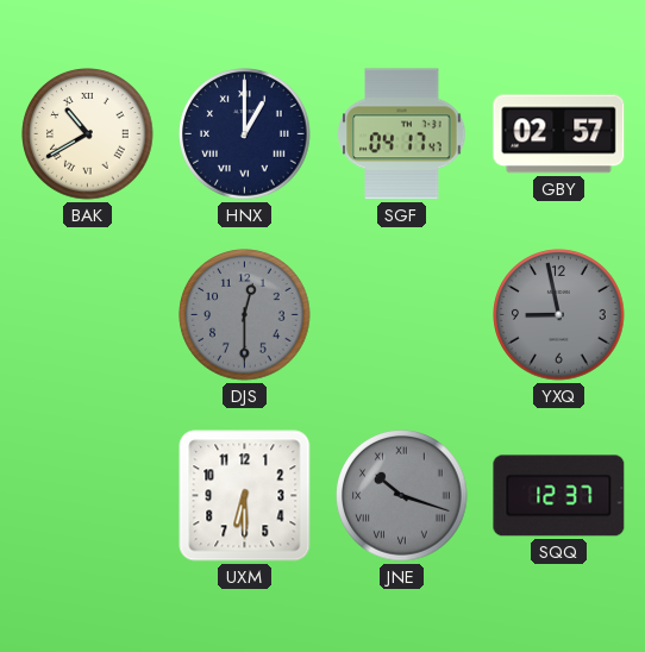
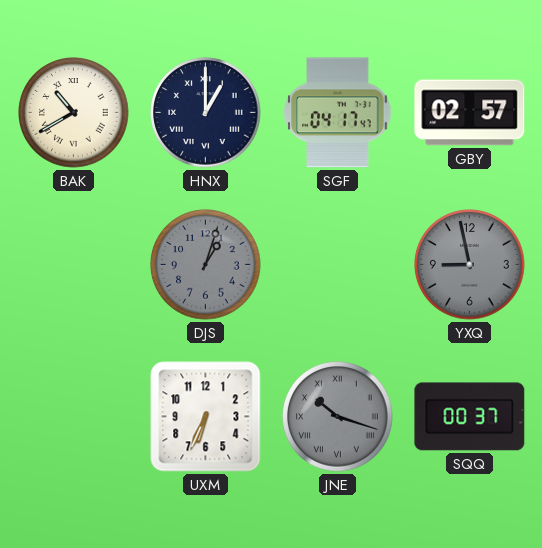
DJS: 12:30 -> 1:03
UXM: 6:30 -> 6:34
SQQ: 12:37 -> 00:37
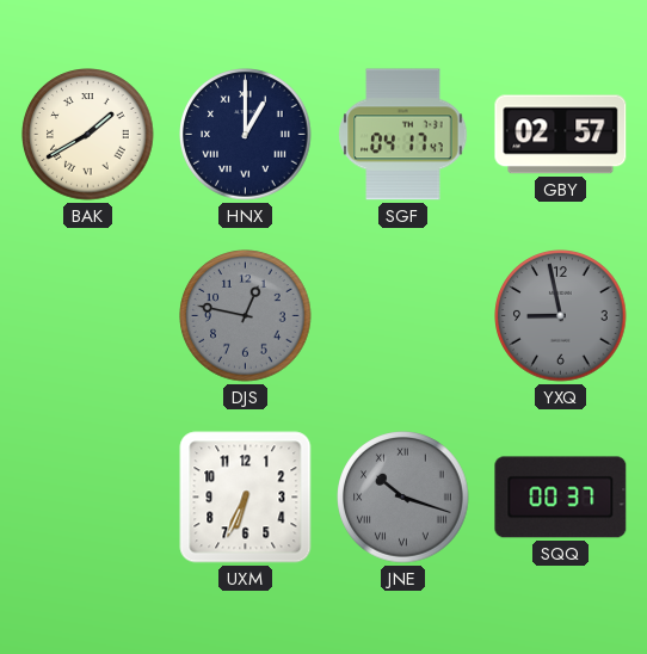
BAK: 10:40 -> 1:40
DJS: 1:03 -> 12:47
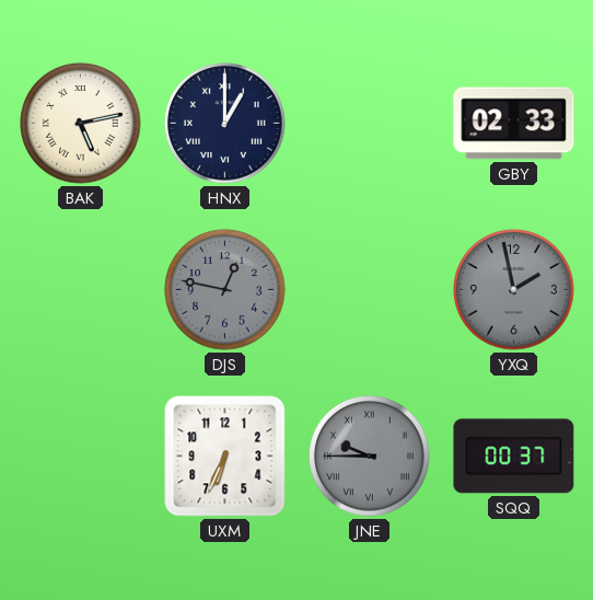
BAK: 1:40 -> 5:13
SGF: 04:17 -> none
GBY: 02:57 -> 02:33
YXQ: 8:58 -> 1:58
JNE: 10:18 -> 9:45
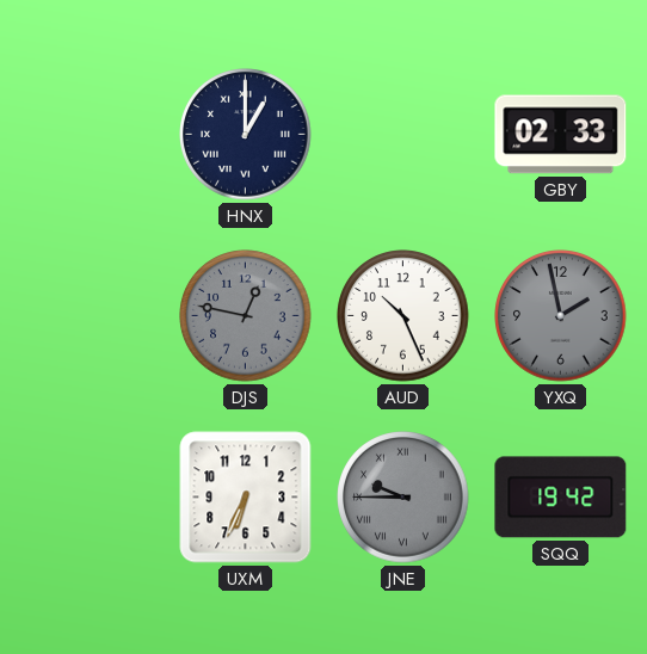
BAK: 5:13 -> none
AUD: none -> 10:26
SQQ: 00:37 -> 19:42
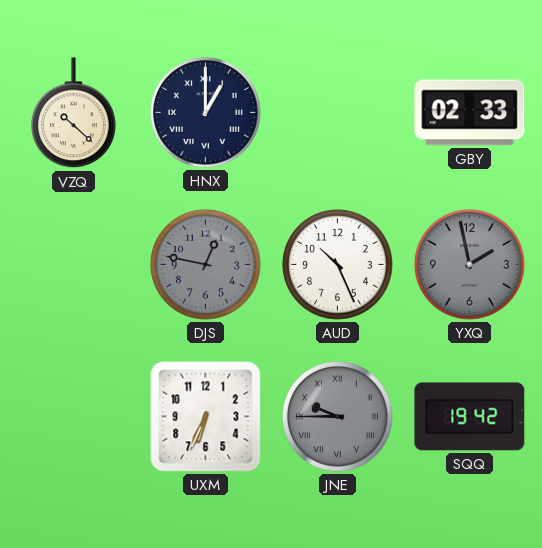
VZQ: none -> 10:22
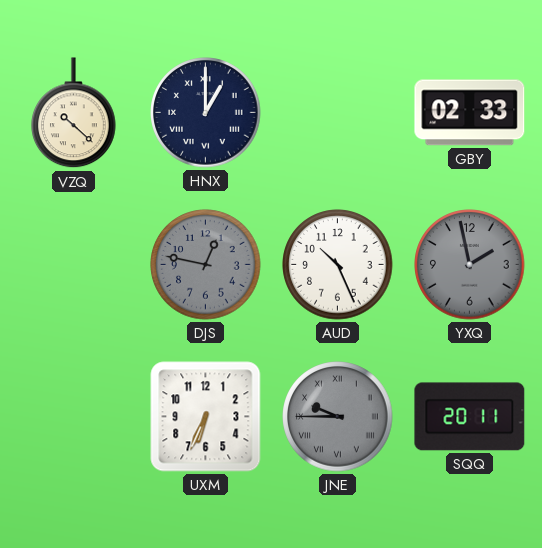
SQQ: 19:42 -> 20:11
